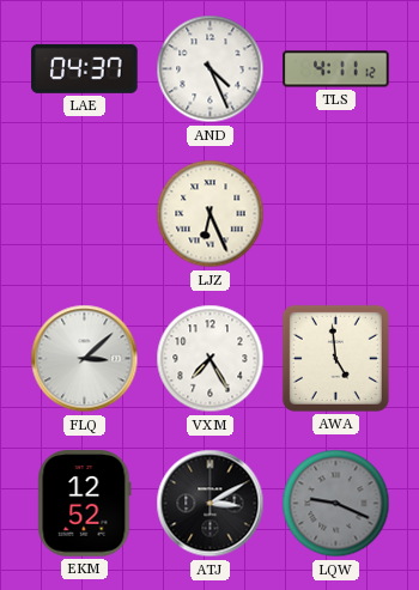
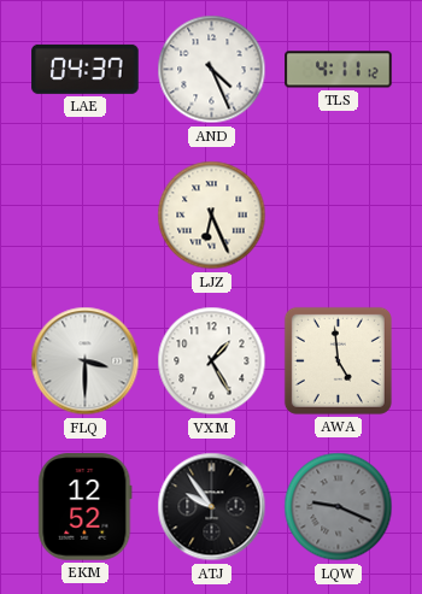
FLQ: 3:08 -> 3:30
VXM: 7:25 -> 1:25
ATJ: 3:10 -> 9:54
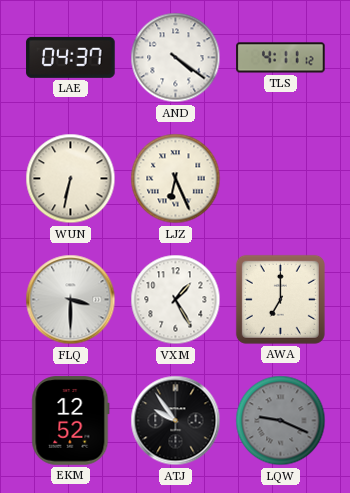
AND: 4:26 -> 4:21
WUN: none -> 6:32
AWA: 4:59 -> 7:00
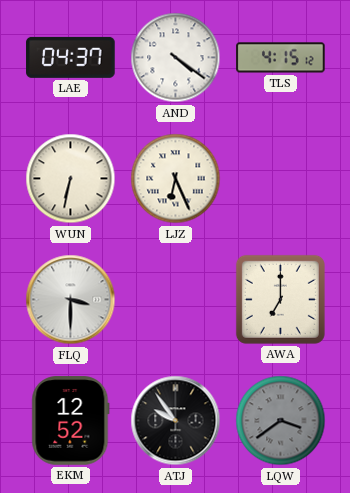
TLS: 4:11 -> 4:15
VXM: 1:25 -> none
LQW: 9:19 -> 3:39
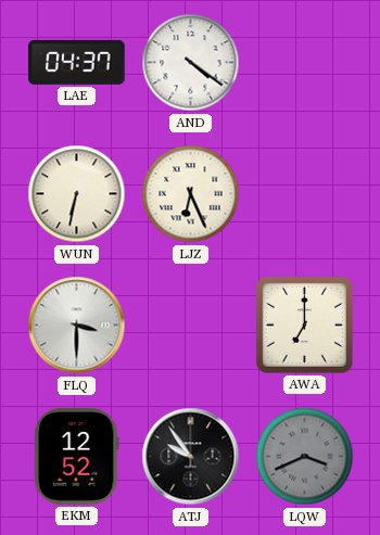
TLS: 4:15 -> none
LQW: 3:39 -> 3:41
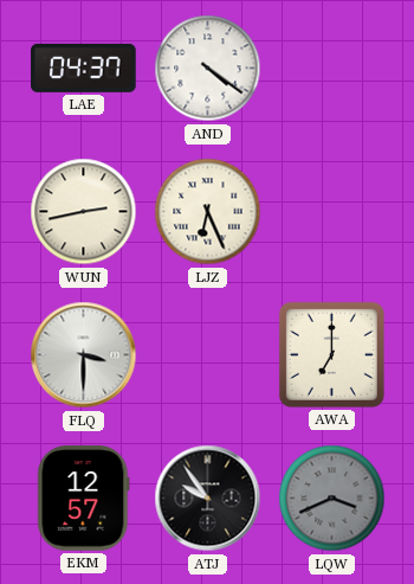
WUN: 6:32 -> 2:43
EKM: 12:52 -> 12:57
